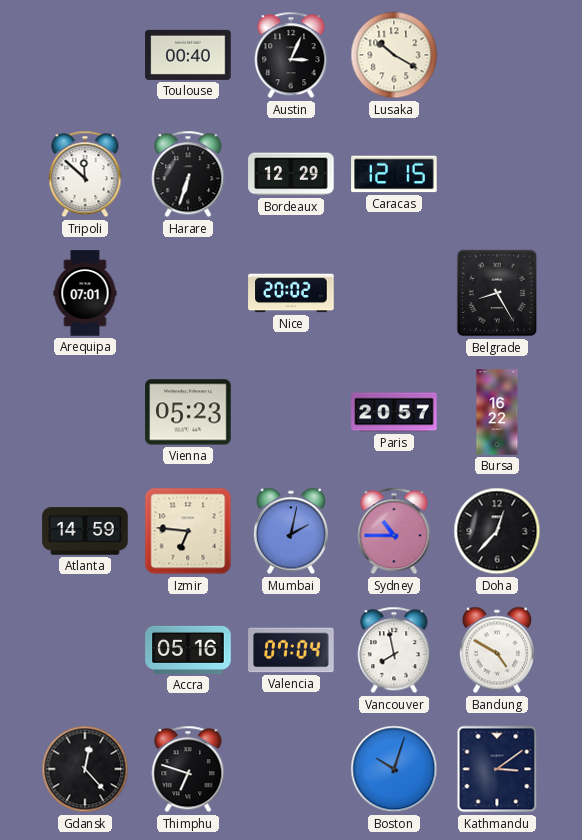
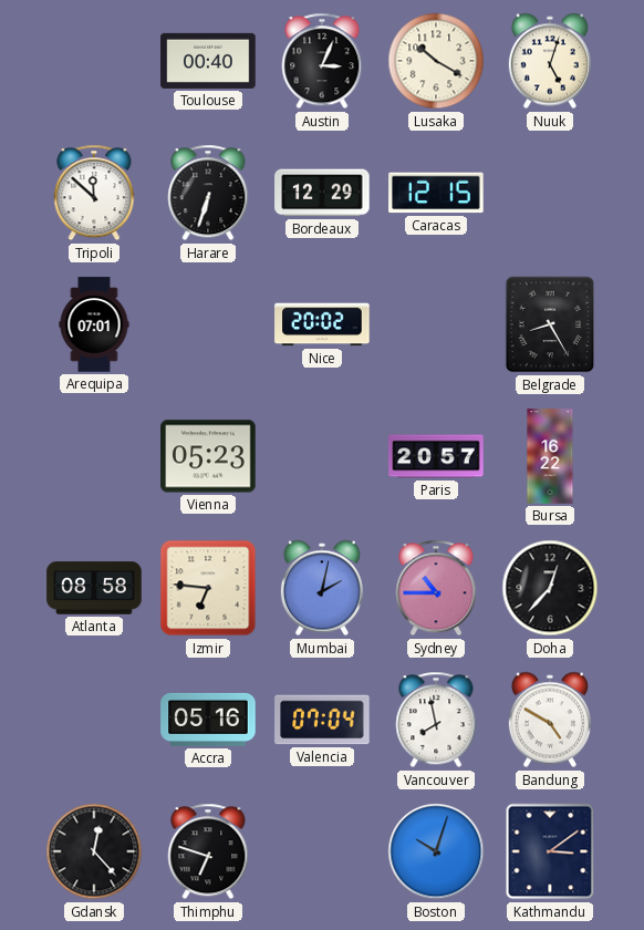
Nuuk: none -> 5:03
Atlanta: 14:59 -> 08:58
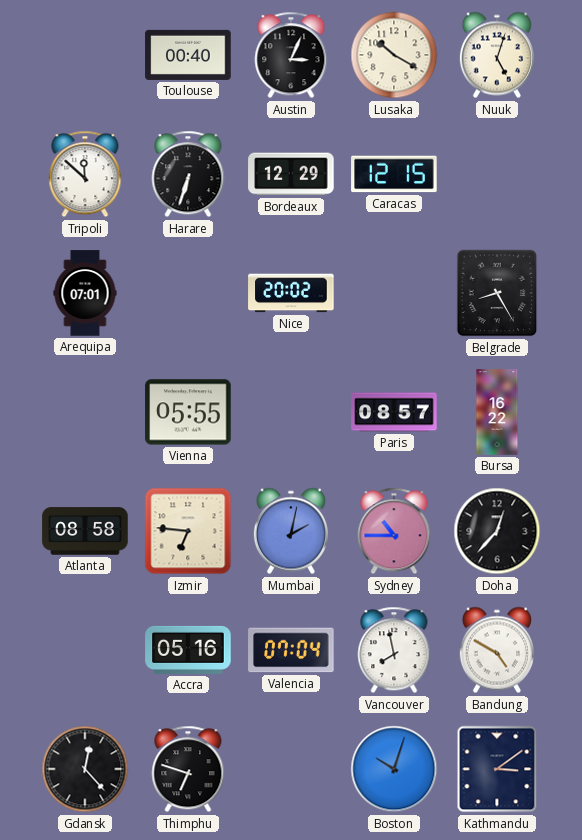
Vienna: 05:23 -> 05:55
Paris: 20:57 -> 08:57
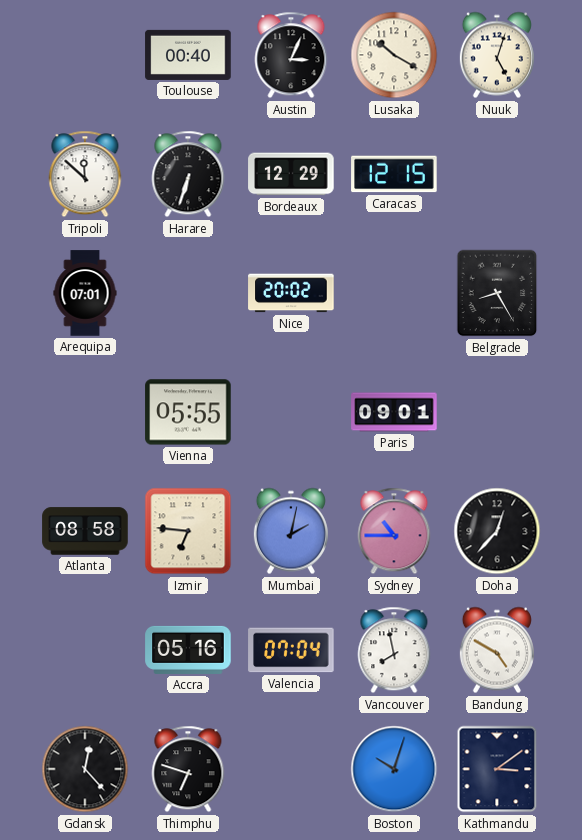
Paris: 08:57 -> 09:01
Bursa: 16:22 -> none
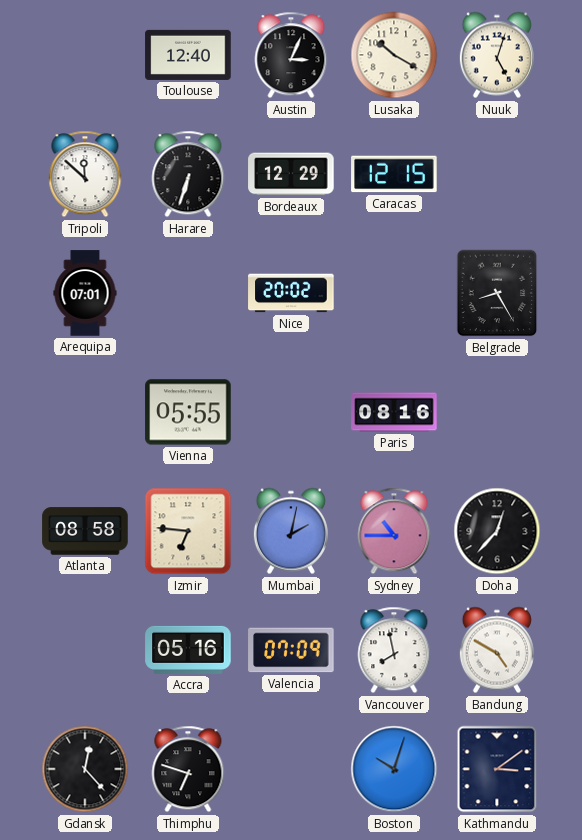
Toulouse: 00:40 -> 12:40
Paris: 09:01 -> 08:16
Valencia: 07:04 -> 07:09
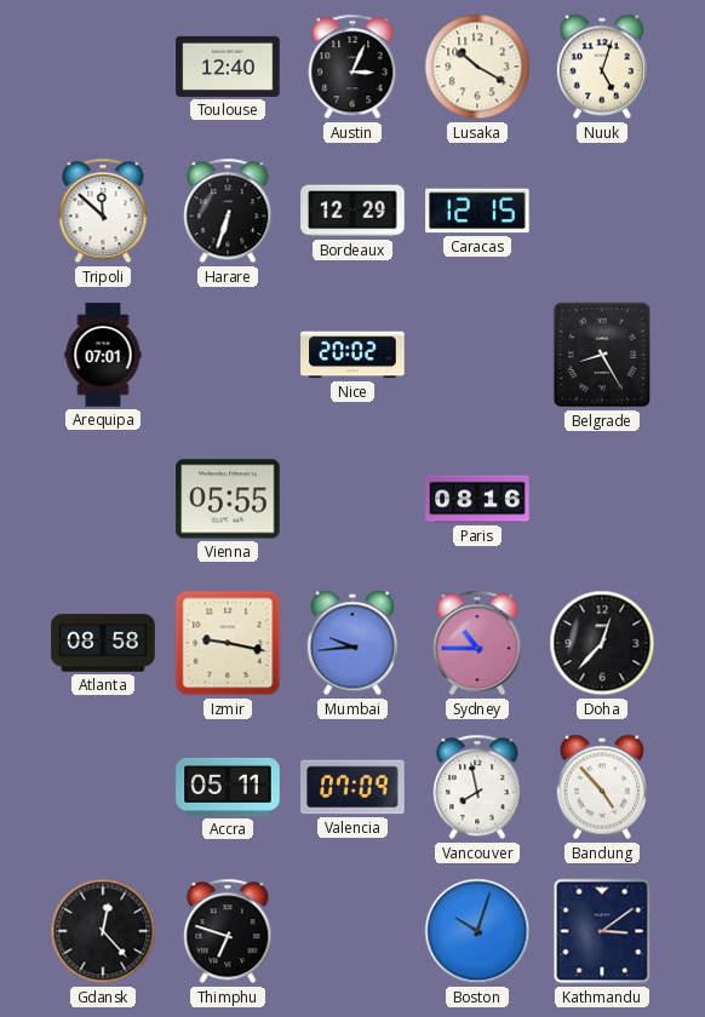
Izmir: 6:46 -> 9:17
Mumbai: 2:02 -> 9:44
Accra: 05:16 -> 05:11
Bandung: 4:50 -> 4:53
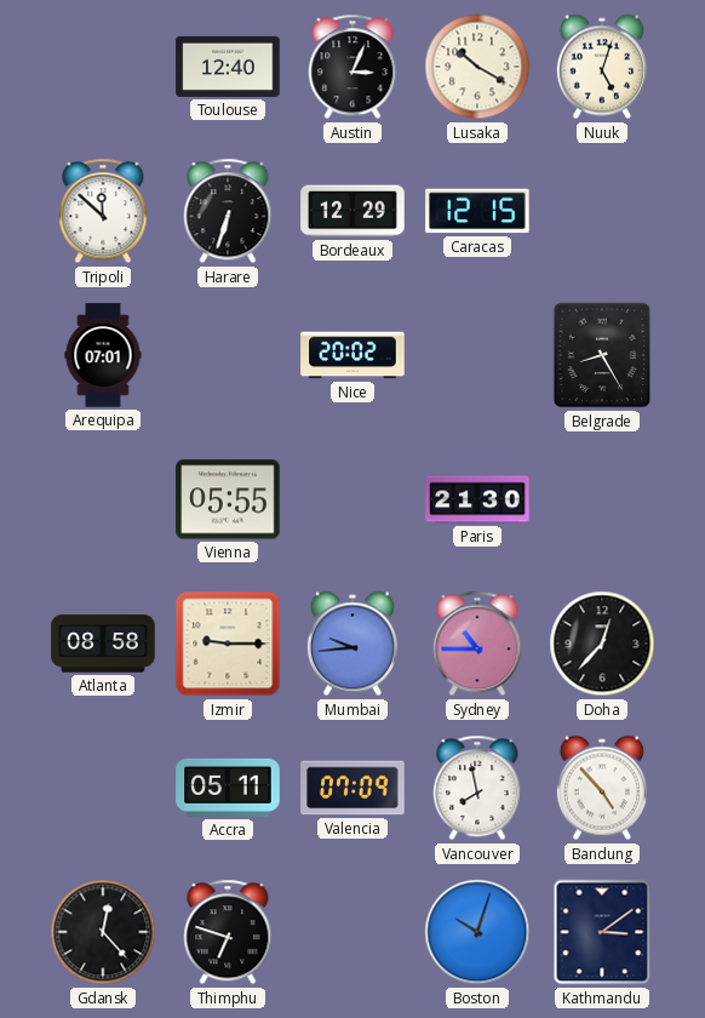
Paris: 08:16 -> 21:30
Izmir: 9:17 -> 9:15
